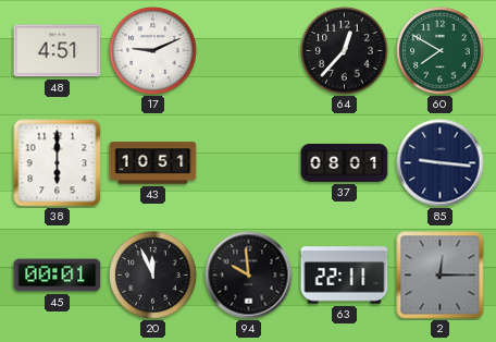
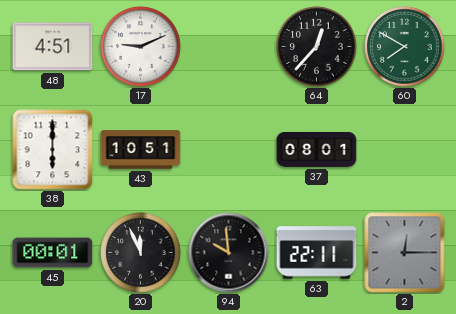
85: 9:16 -> none
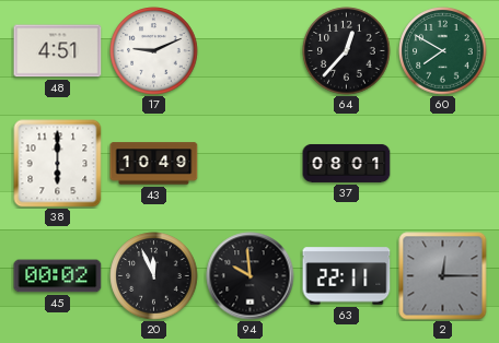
43: 10:51 -> 10:49
45: 00:01 -> 00:02
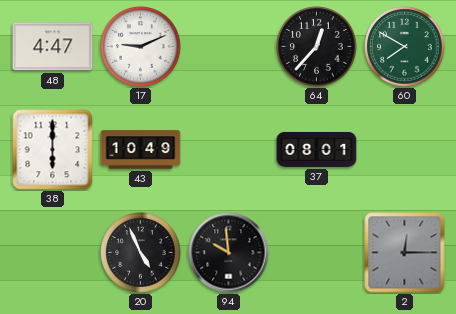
48: 4:51 -> 4:47
45: 00:02 -> none
20: 11:56 -> 4:56
63: 22:11 -> none
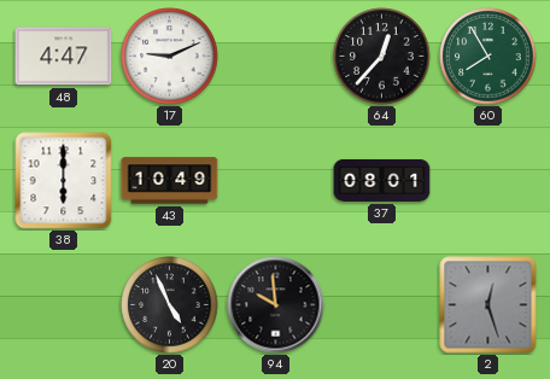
60: 7:50 -> 7:55
2: 12:15 -> 12:27
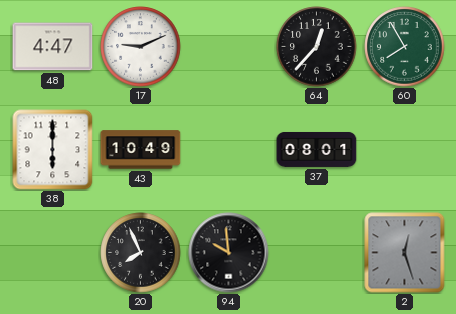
20: 4:56 -> 7:56
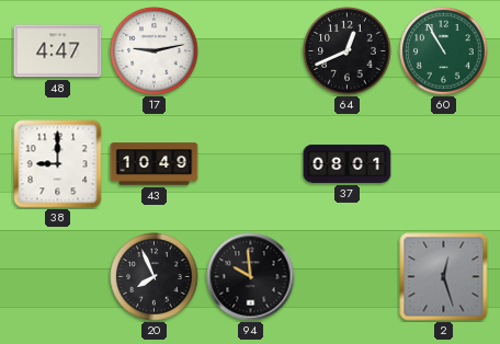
17: 9:11 -> 9:13
64: 12:37 -> 12:41
60: 7:55 -> 10:55
38: 6:00 -> 9:00
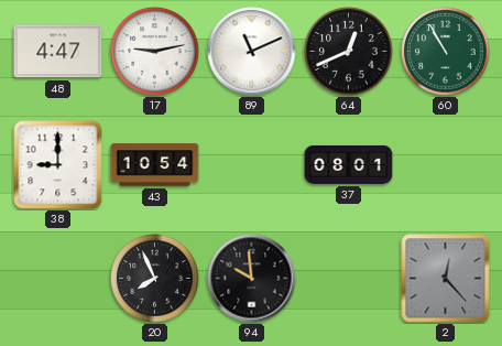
89: none -> 11:11
43: 10:49 -> 10:54
2: 12:27 -> 12:23
